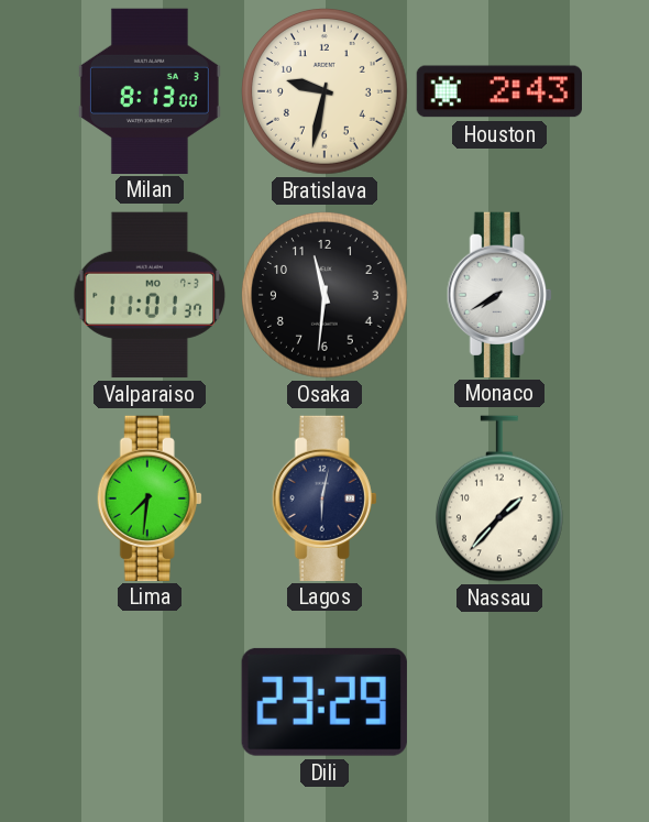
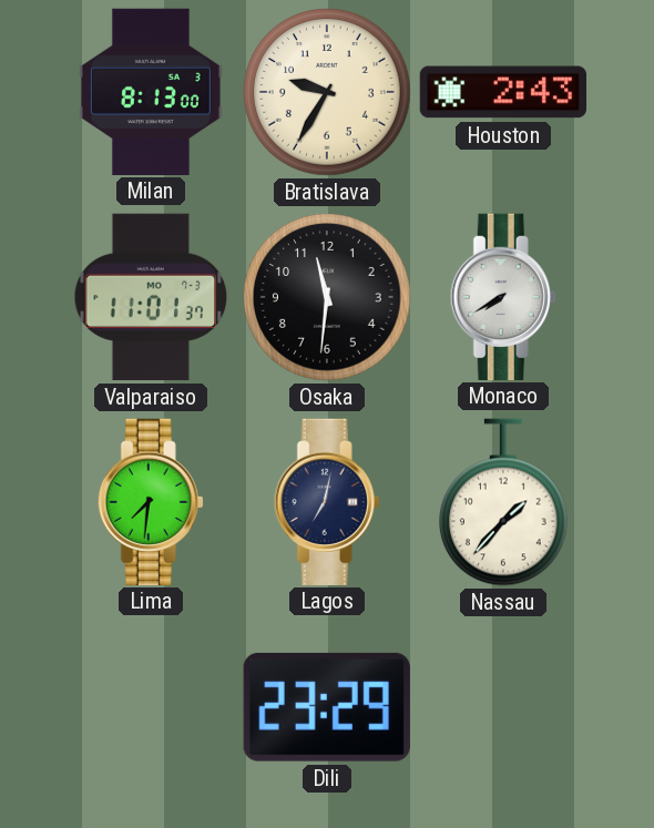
Bratislava: 9:32 -> 9:35
Lagos: 6:02 -> 7:02
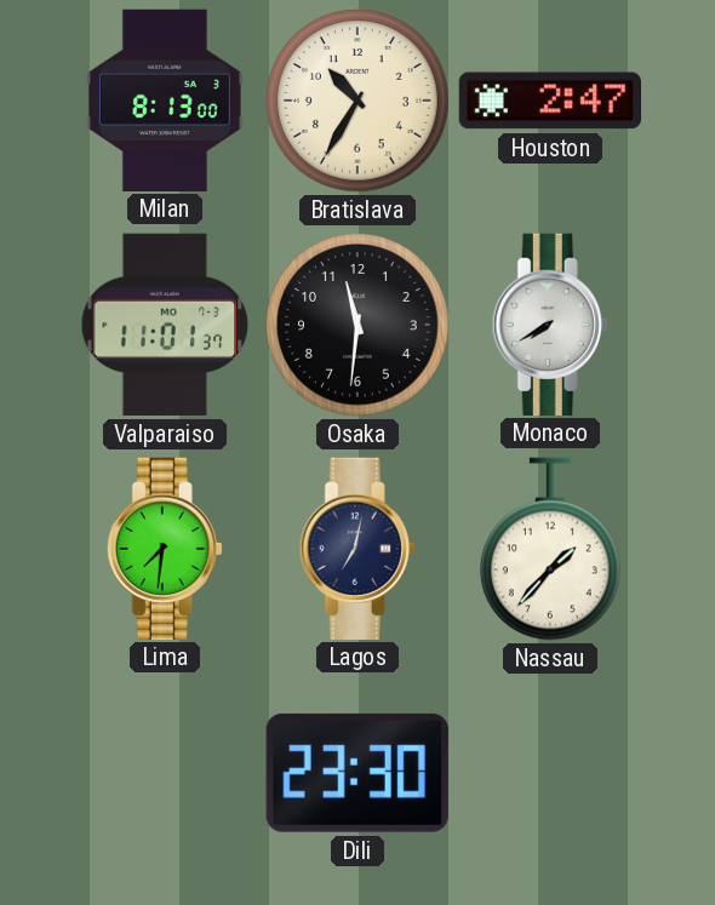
Bratislava: 9:35 -> 10:35
Houston: 2:43 -> 2:47
Dili: 23:29 -> 23:30
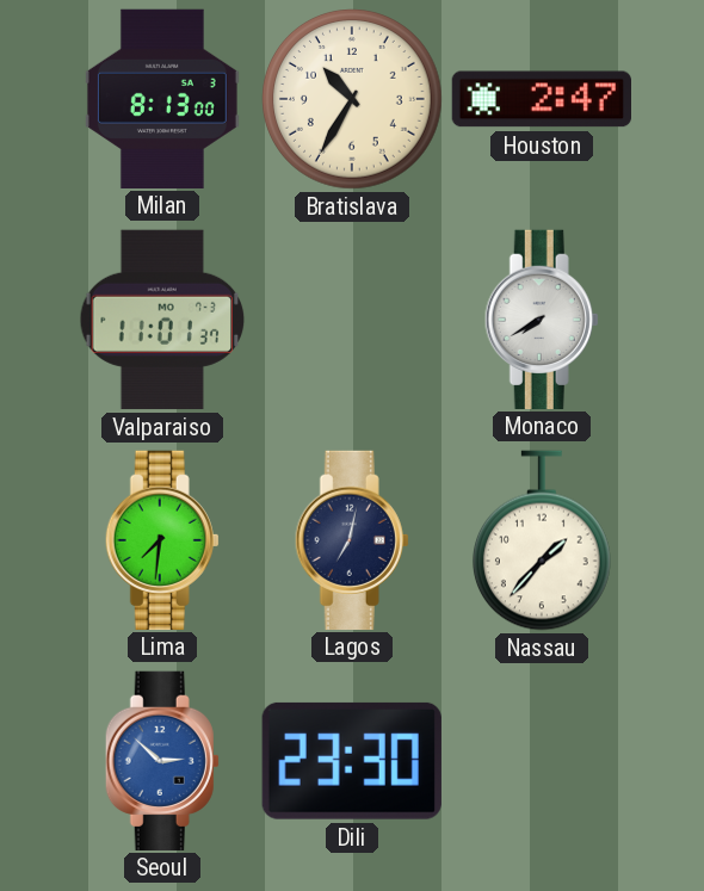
Osaka: 11:31 -> none
Seoul: none -> 2:52
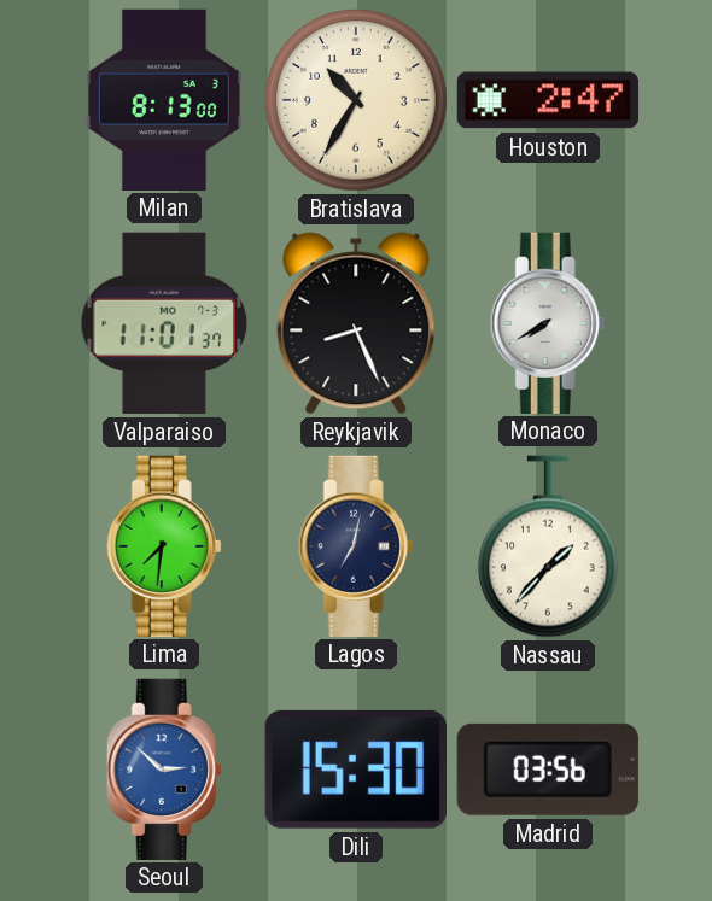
Reykjavik: none -> 8:26
Dili: 23:30 -> 15:30
Madrid: none -> 03:56
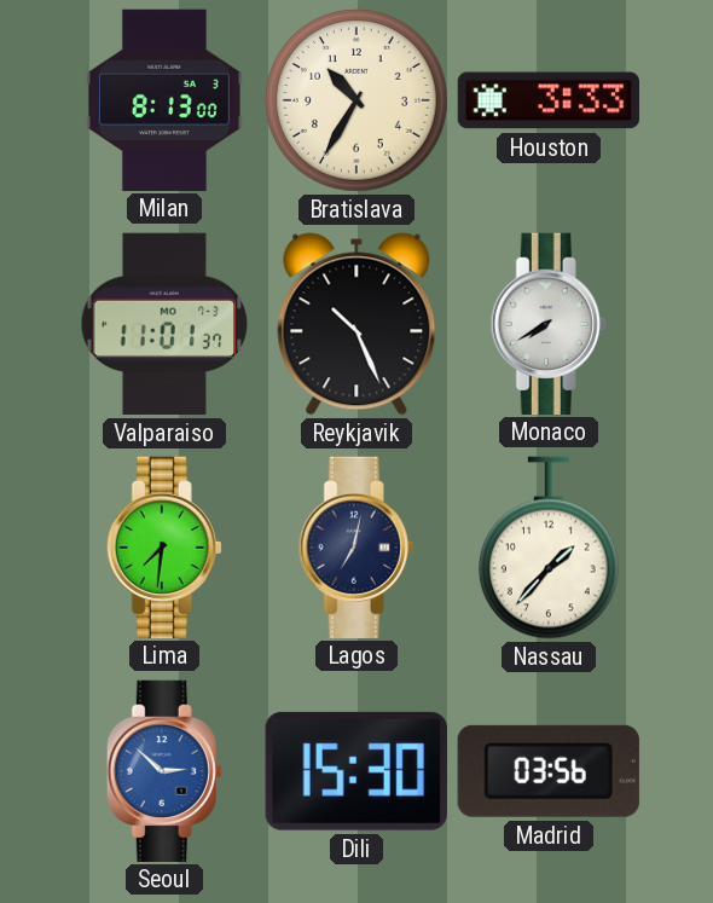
Houston: 2:47 -> 3:33
Reykjavik: 8:26 -> 10:26
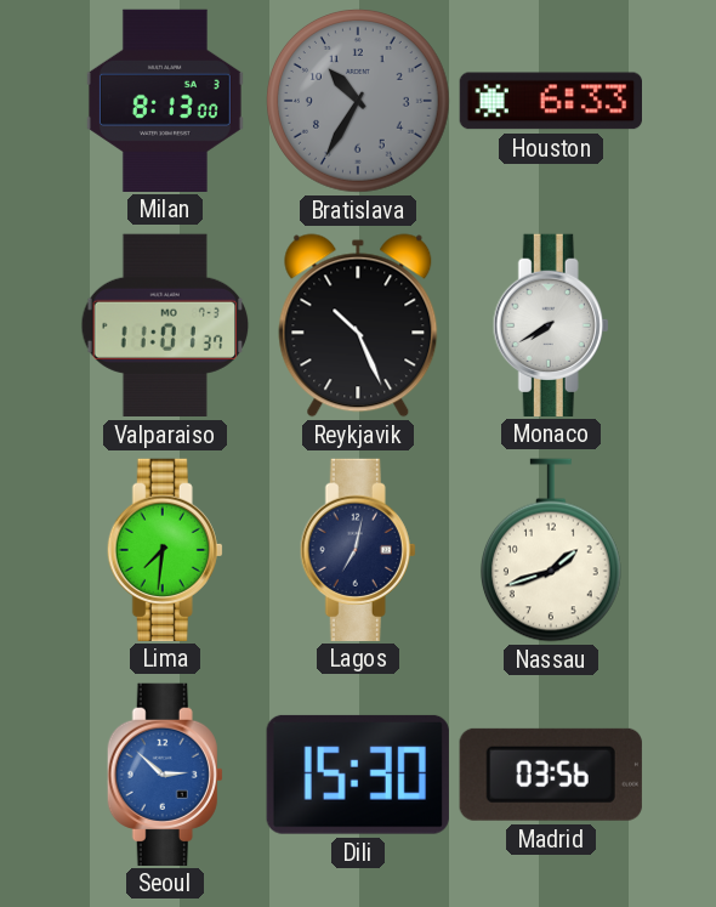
Bratislava dial: cream -> grey
Houston: 3:33 -> 6:33
Nassau: 1:37 -> 1:42
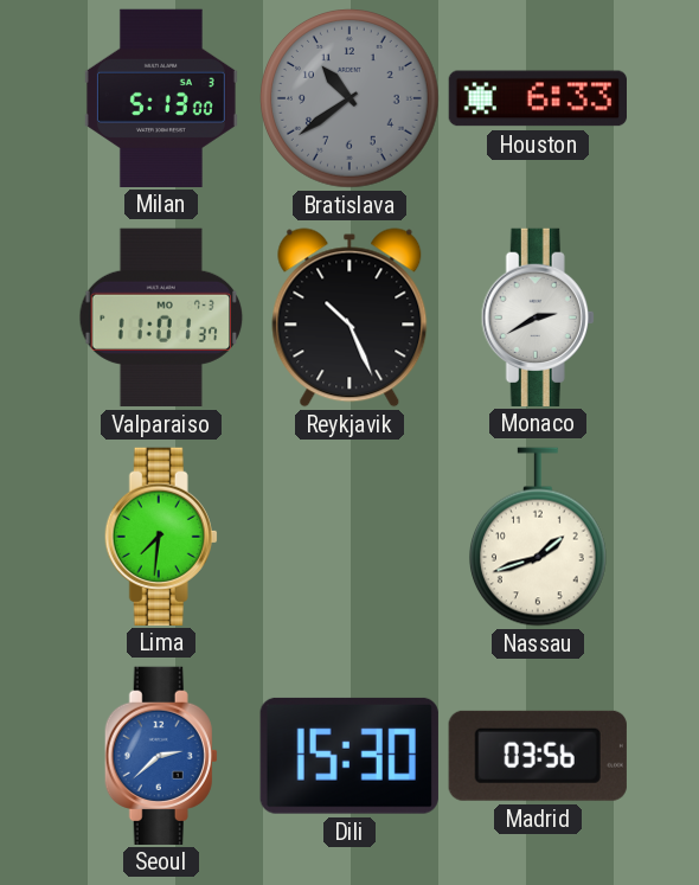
Milan: 8:13 -> 5:13
Bratislava: 10:35 -> 10:39
Monaco: 7:40 -> 2:40
Lagos: 7:02 -> none
Seoul: 2:52 -> 2:38
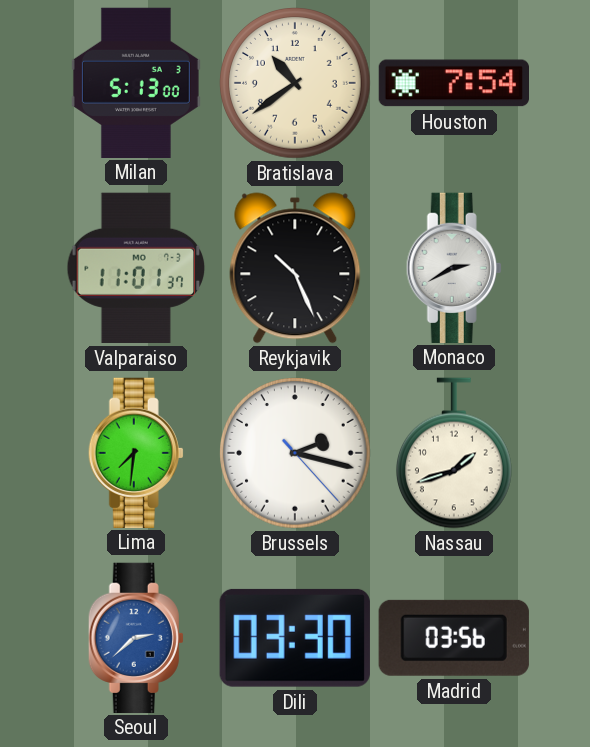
Bratislava dial: grey -> cream
Houston: 6:33 -> 7:54
Brussels: none -> 2:17
Dili: 15:30 -> 03:30
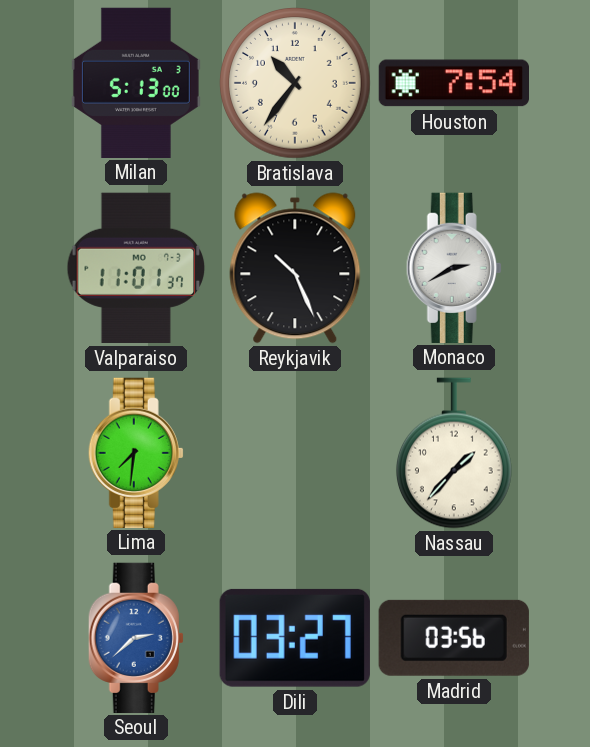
Bratislava: 10:39 -> 10:36
Brussels: 2:17 -> none
Nassau: 1:42 -> 1:37
Dili: 03:30 -> 03:27
